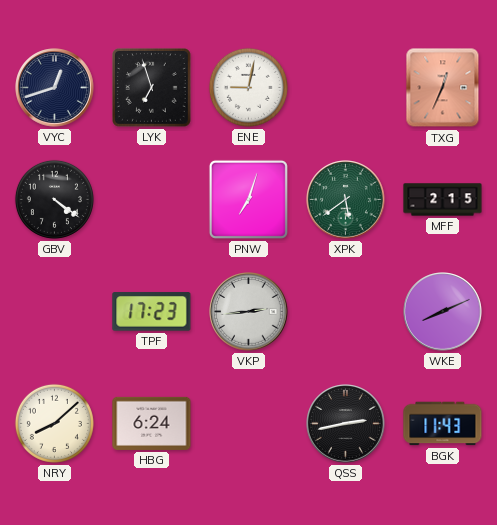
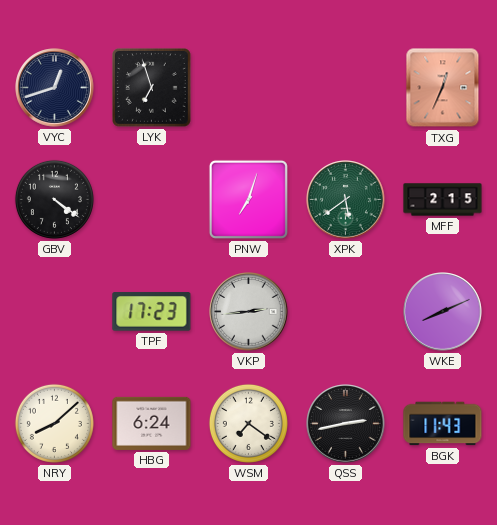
ENE: 9:02 -> none
WSM: none -> 7:21
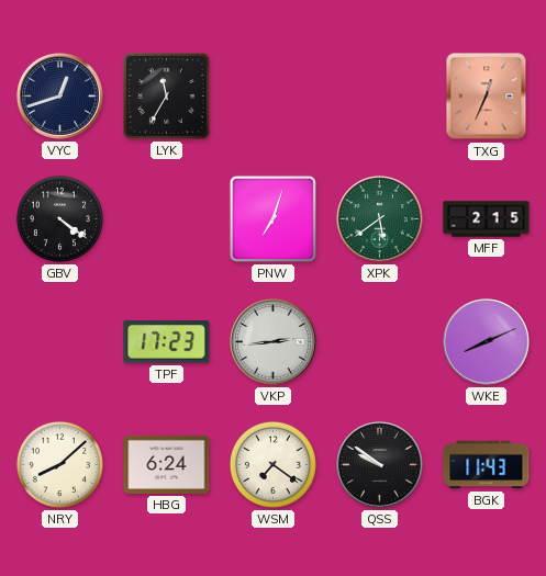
LYK: 6:57 -> 11:35
QSS: 2:43 -> 9:51
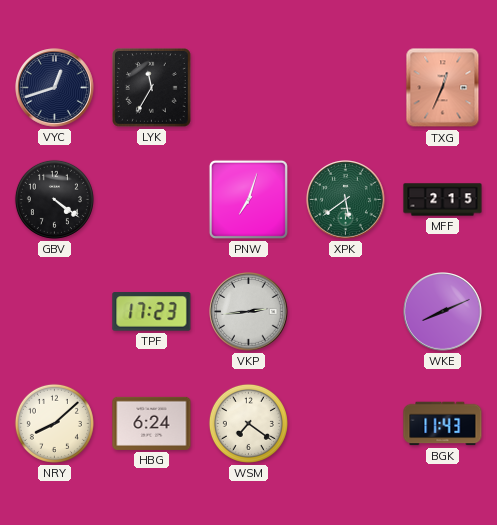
QSS: 9:51 -> none
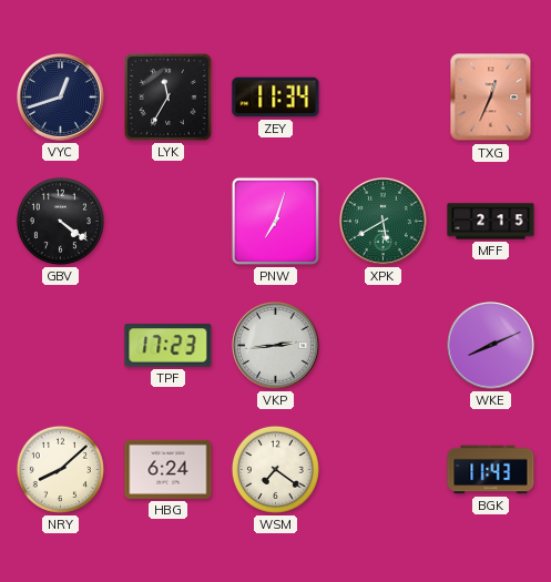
ZEY: none -> 11:34
XPK: 5:39 -> 5:40
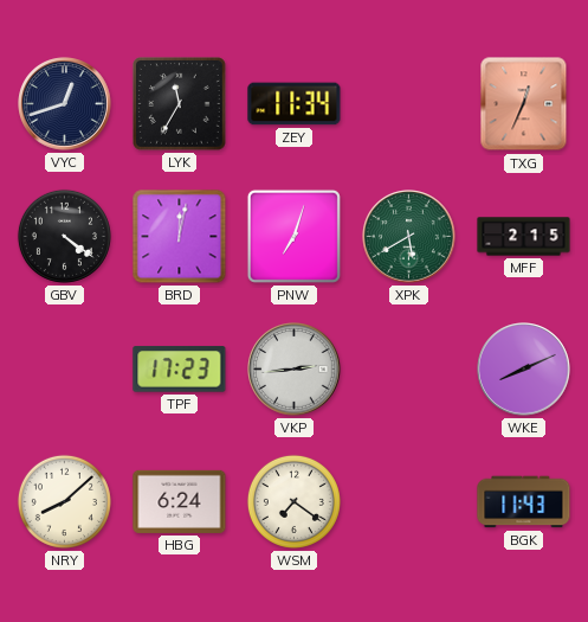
BRD: none -> 12:02
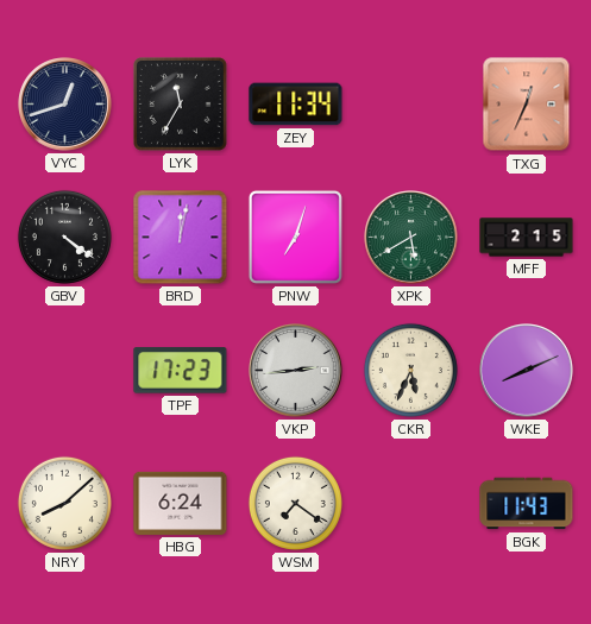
CKR: none -> 5:34
